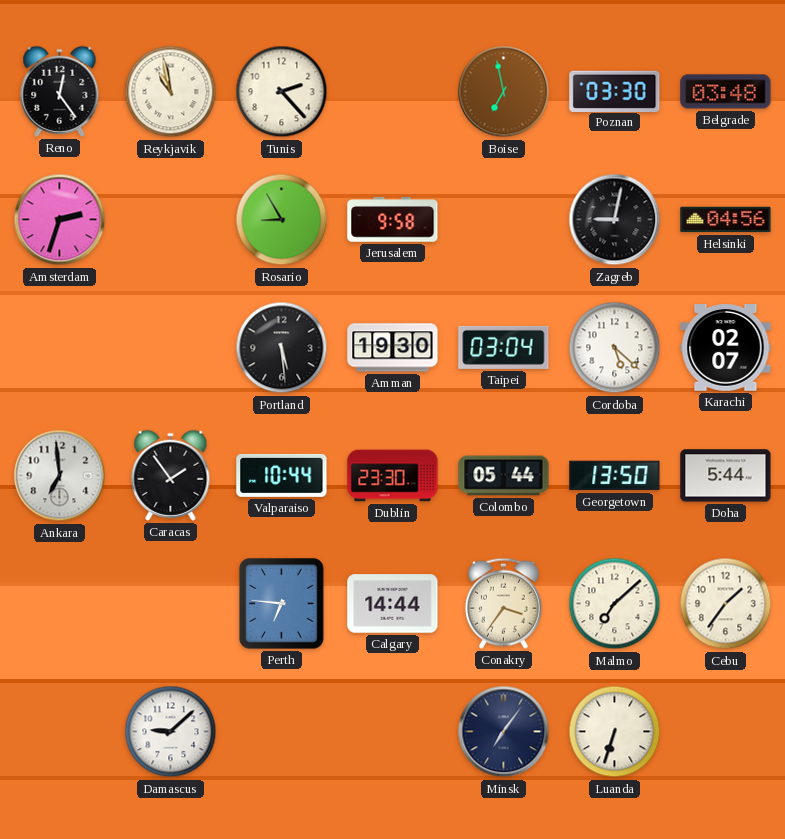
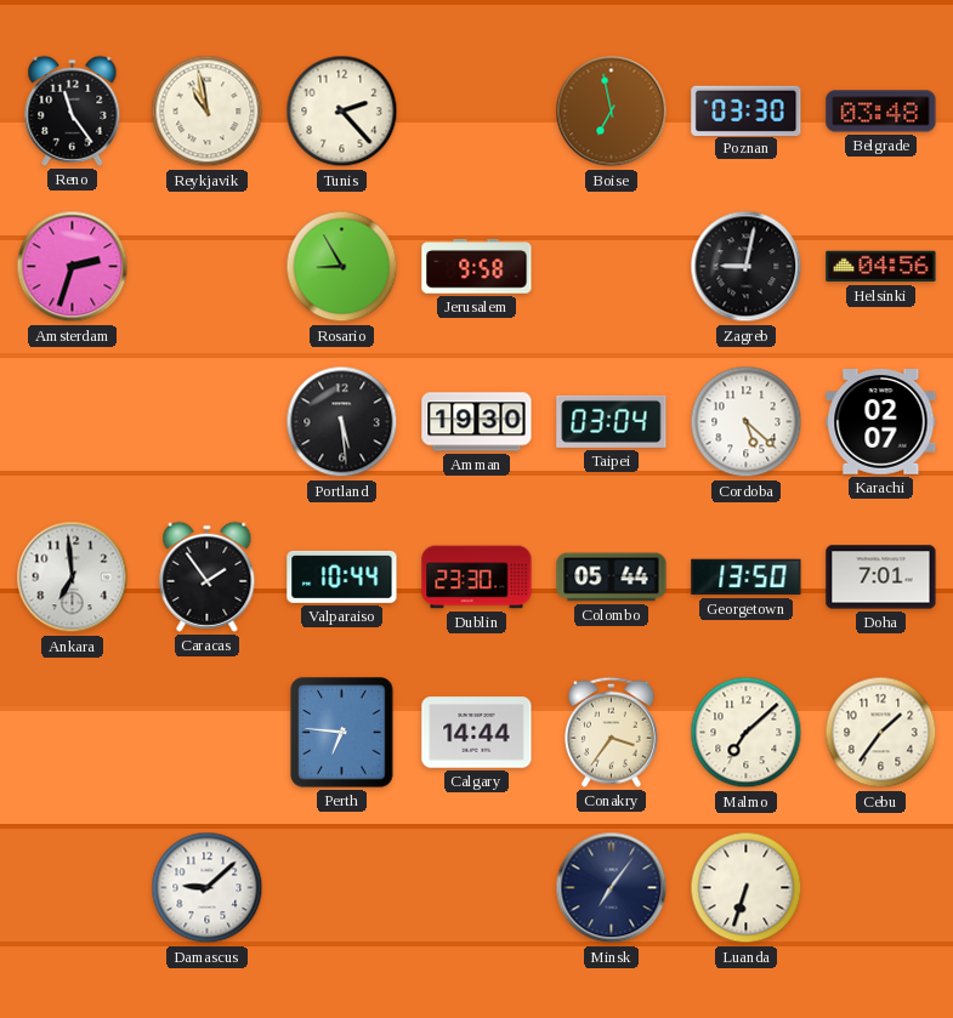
Reno: 12:24 -> 11:24
Doha: 5:44 -> 7:01
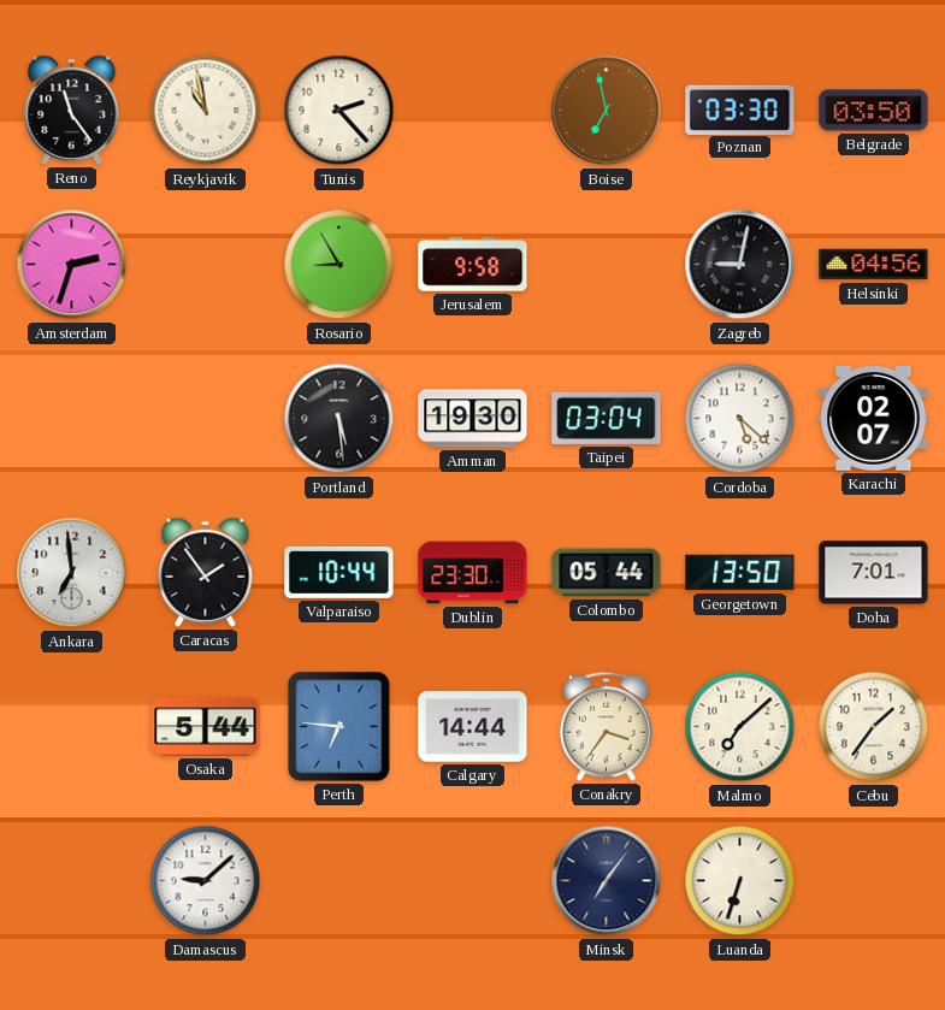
Belgrade: 03:48 -> 03:50
Osaka: none -> 5:44
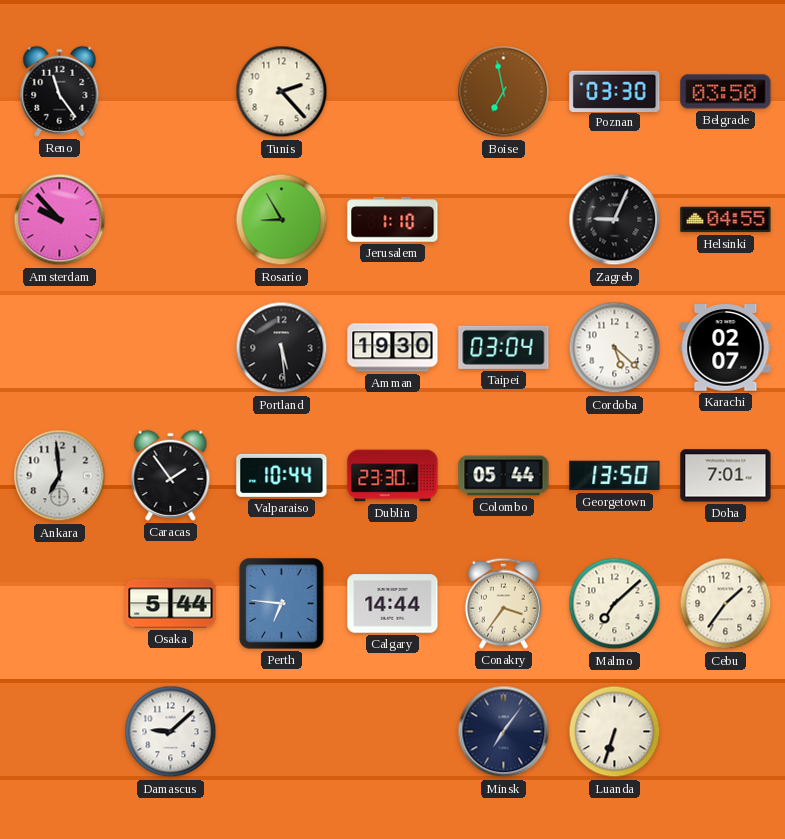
Reykjavik: 10:58 -> none
Amsterdam: 2:33 -> 9:53
Jerusalem: 9:58 -> 1:10
Zagreb: 9:02 -> 9:04
Helsinki: 04:56 -> 04:55
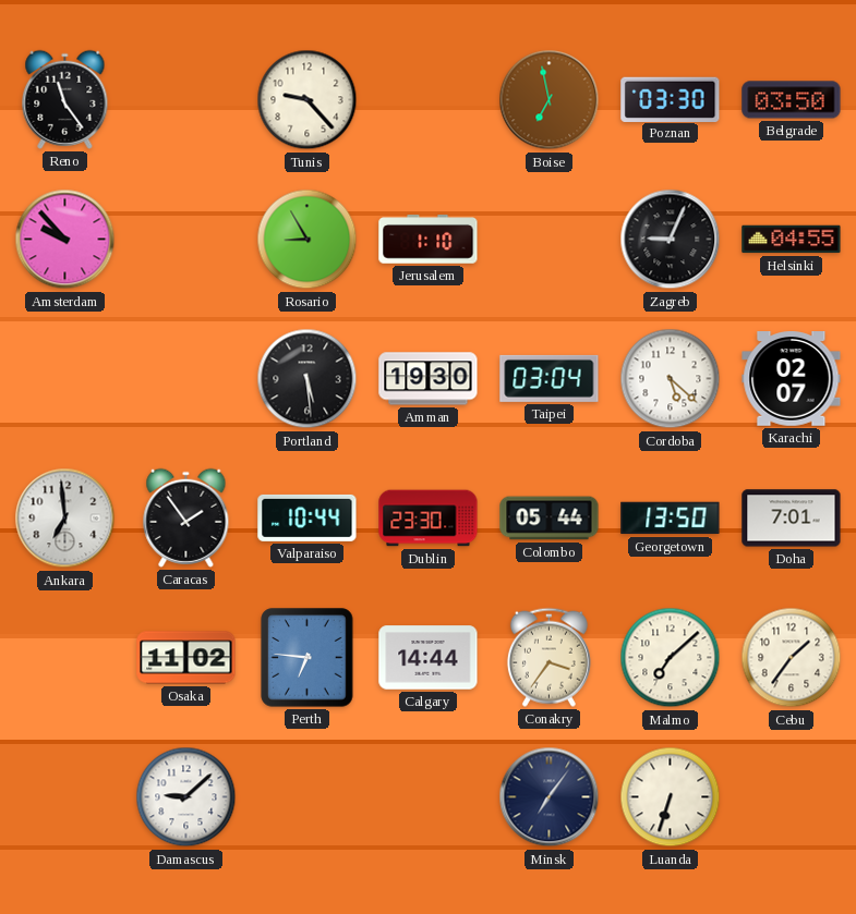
Tunis: 2:23 -> 9:23
Osaka: 5:44 -> 11:02
